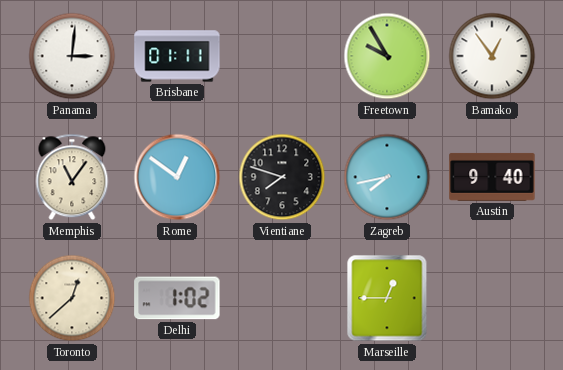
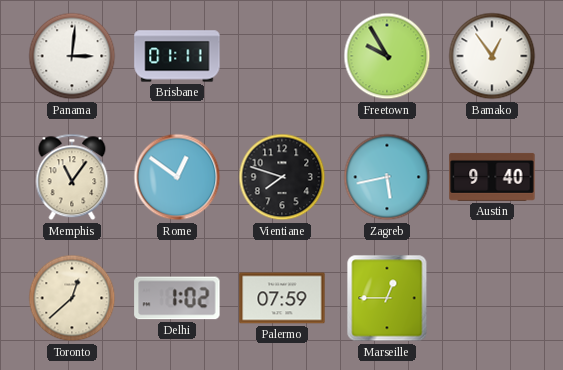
Zagreb: 7:43 -> 5:43
Palermo: none -> 07:59
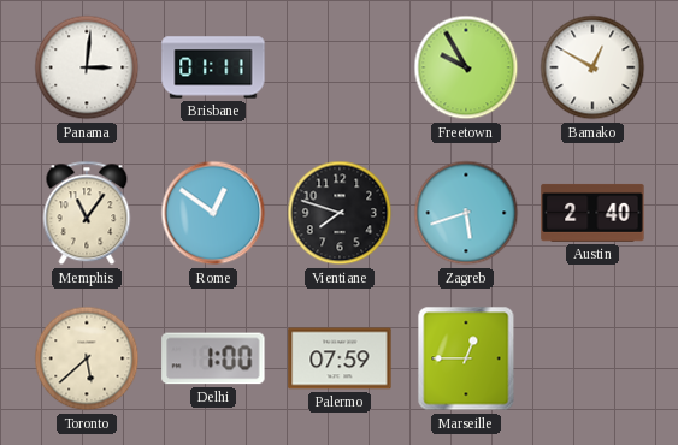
Bamako: 12:54 -> 12:50
Zagreb: 5:43 -> 5:42
Austin: 9:40 -> 2:40
Toronto: 12:38 -> 5:38
Delhi: 1:02 -> 1:00
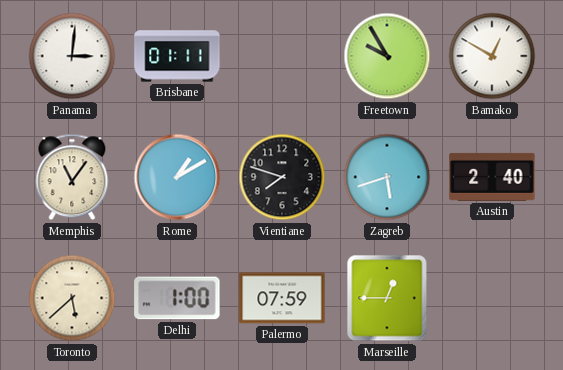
Rome: 12:51 -> 1:10
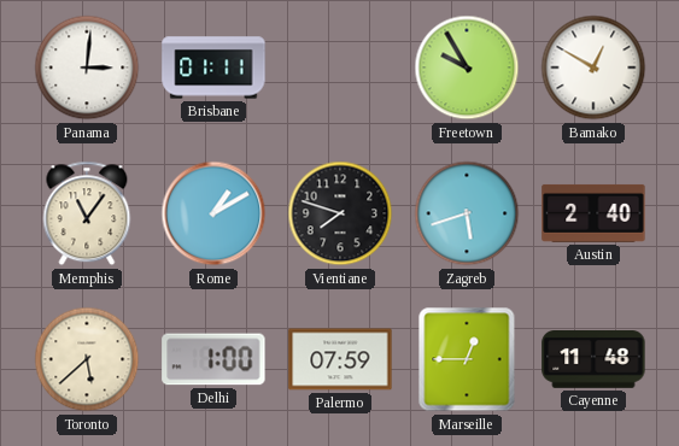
Cayenne: none -> 11:48
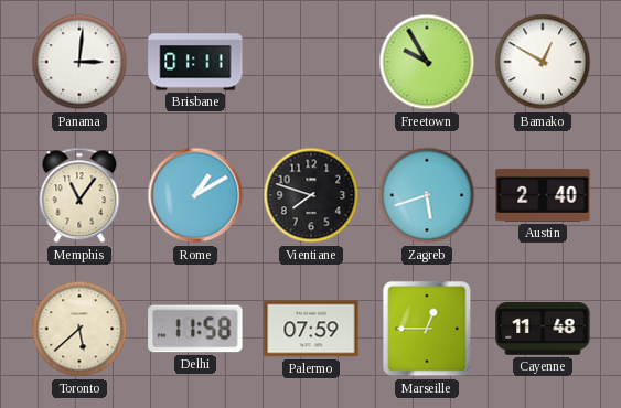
Delhi: 1:00 -> 11:58
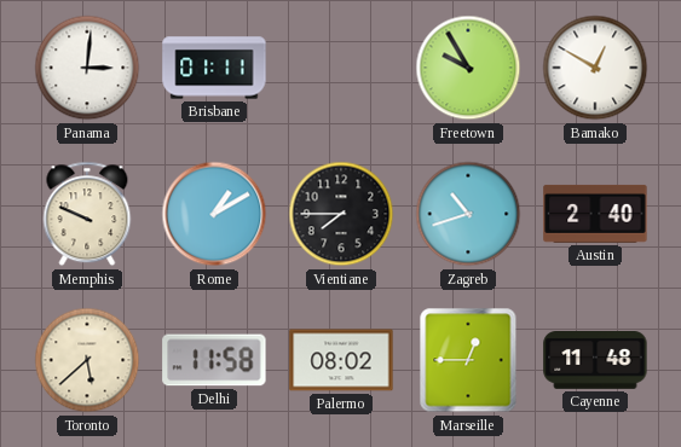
Memphis: 11:06 -> 9:49
Vientiane: 7:48 -> 7:45
Zagreb: 5:42 -> 10:42
Palermo: 07:59 -> 08:02
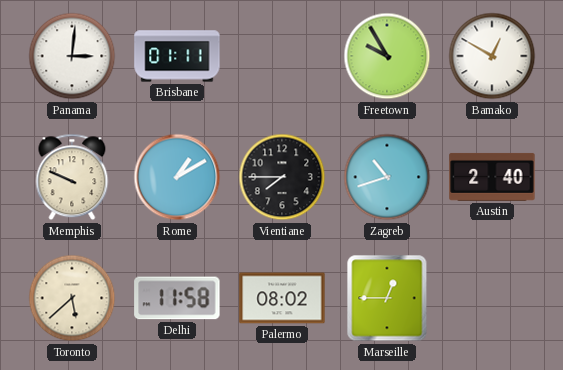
Cayenne: 11:48 -> none
